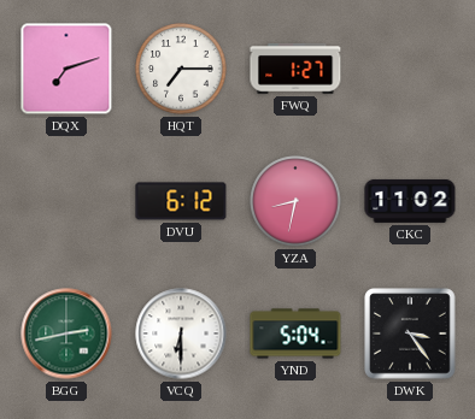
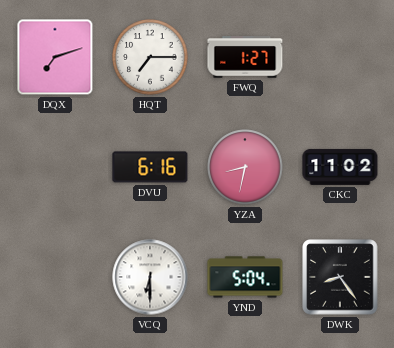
DVU: 6:12 -> 6:16
BGG: 2:43 -> none
DWK: 3:24 -> 8:24
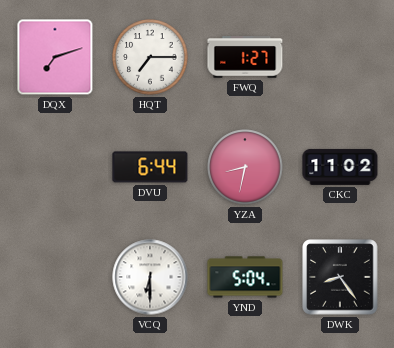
DVU: 6:16 -> 6:44
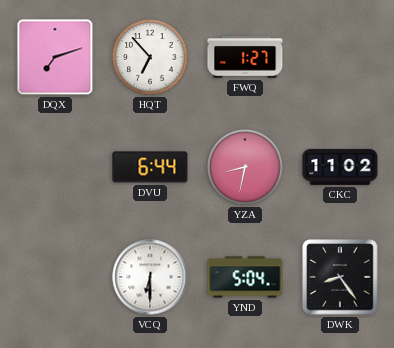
HQT: 7:15 -> 6:53
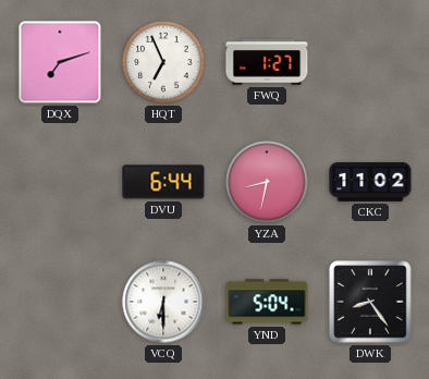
HQT: 6:53 -> 6:56
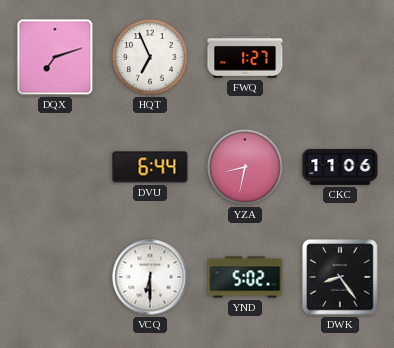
CKC: 11:02 -> 11:06
YND: 5:04 -> 5:02
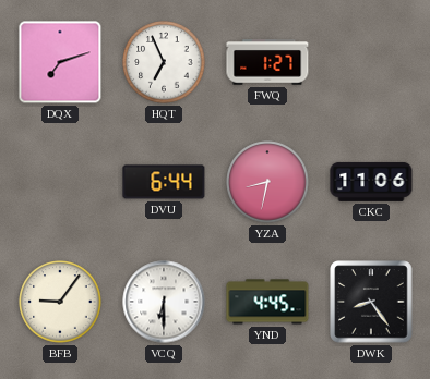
BFB: none -> 9:06
YND: 5:02 -> 4:45
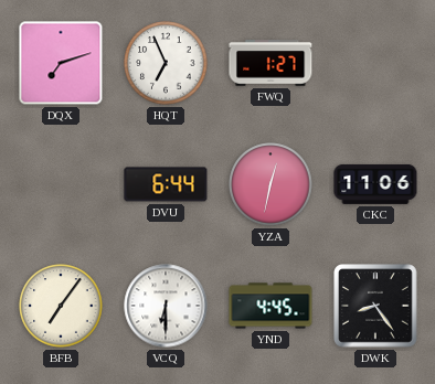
YZA: 8:32 -> 12:32
BFB: 9:06 -> 7:06
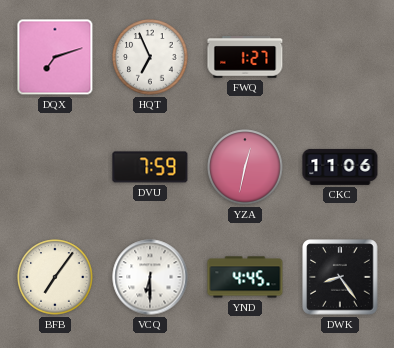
DVU: 6:44 -> 7:59
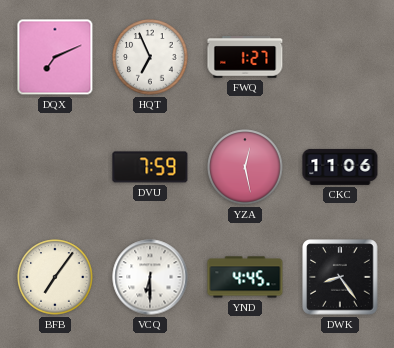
DQX: 7:12 -> 7:11
YZA: 12:32 -> 12:28
